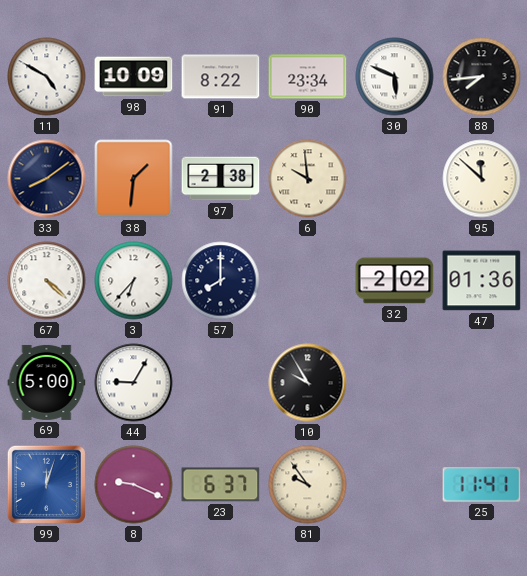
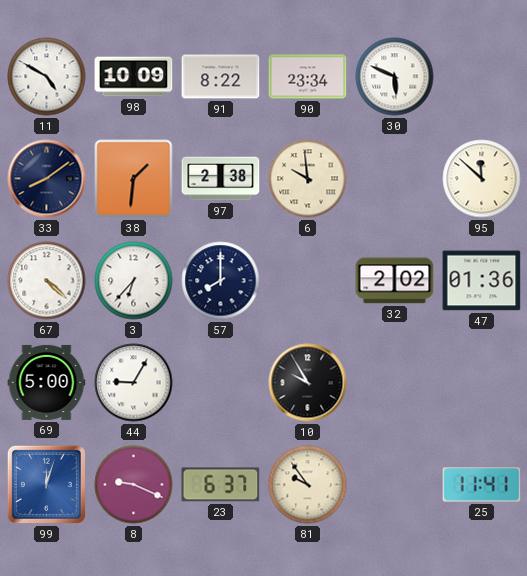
88: 7:44 -> none
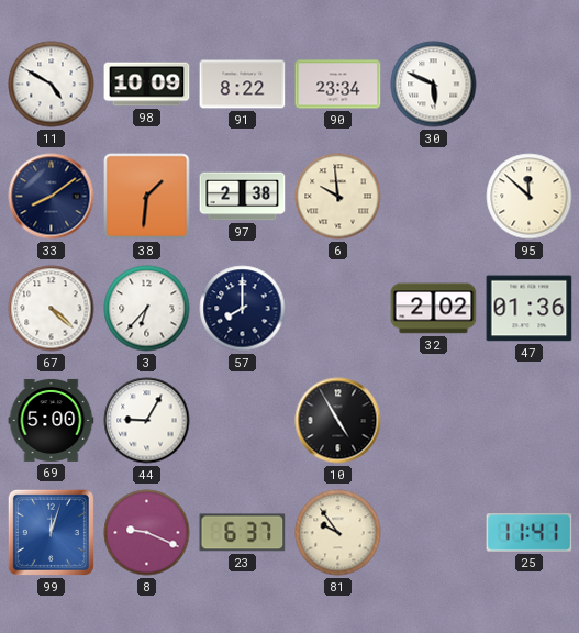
10: 9:55 -> 4:55
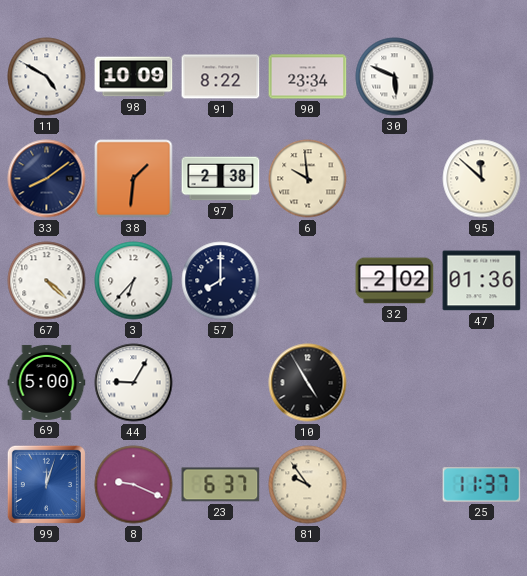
25: 11:41 -> 11:37
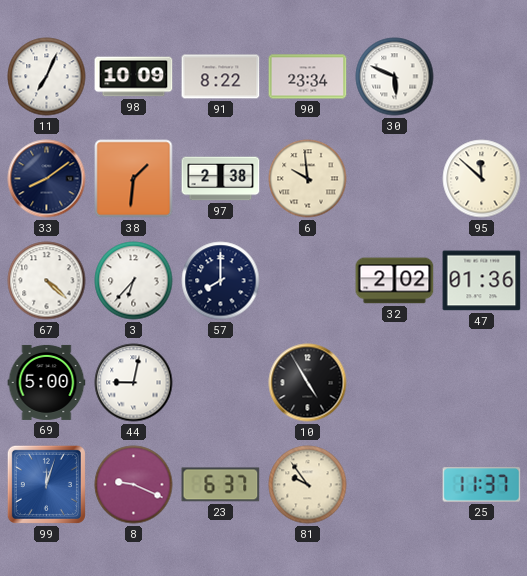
11: 4:50 -> 7:04
44: 9:05 -> 9:02
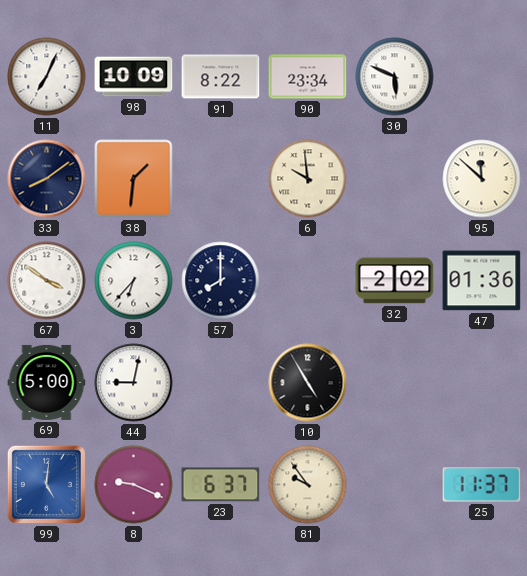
97: 2:38 -> none
67: 4:22 -> 3:51
99: 12:03 -> 5:01
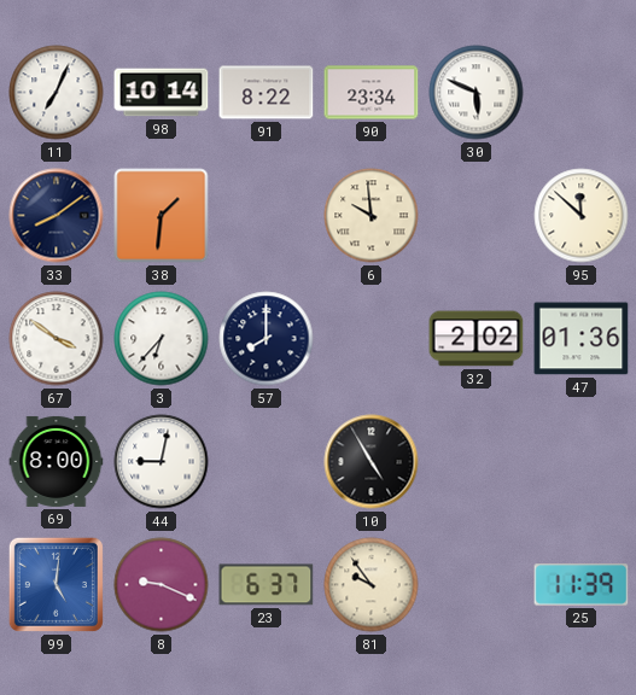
98: 10:09 -> 10:14
69: 5:00 -> 8:00
25: 11:37 -> 11:39
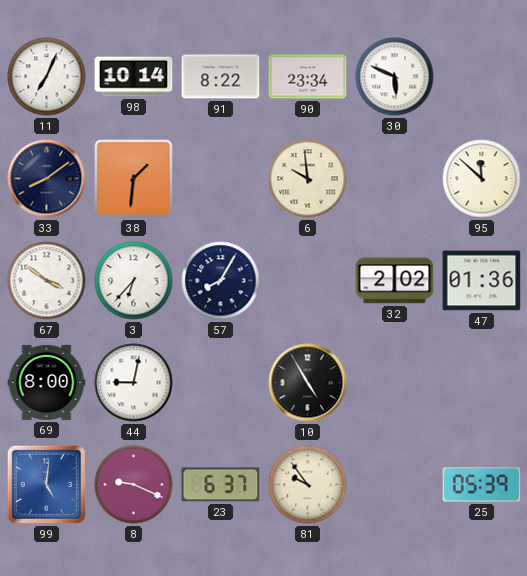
57: 8:00 -> 8:05
25: 11:39 -> 05:39
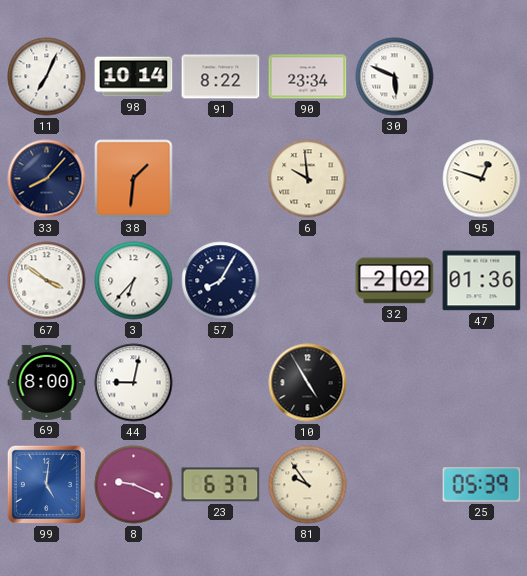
33: 8:09 -> 8:07
95: 11:52 -> 12:48
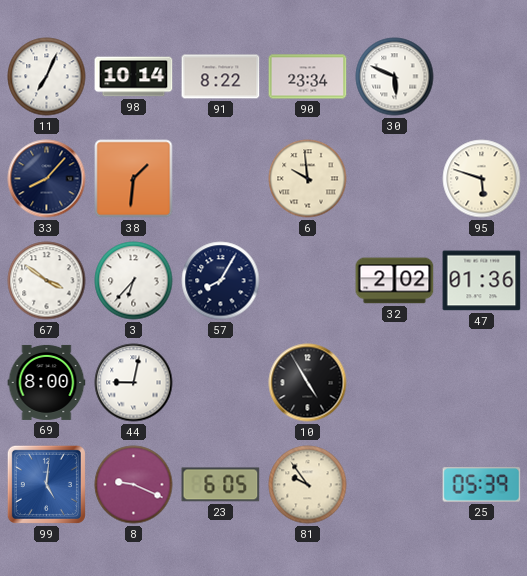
95: 12:48 -> 5:48
23: 6:37 -> 6:05
